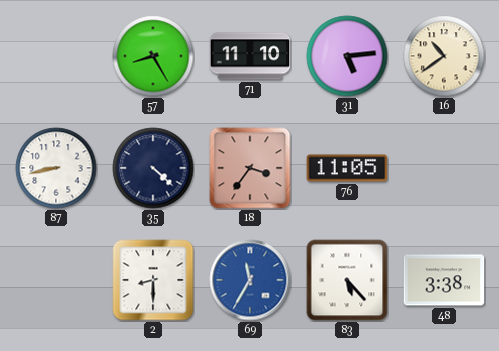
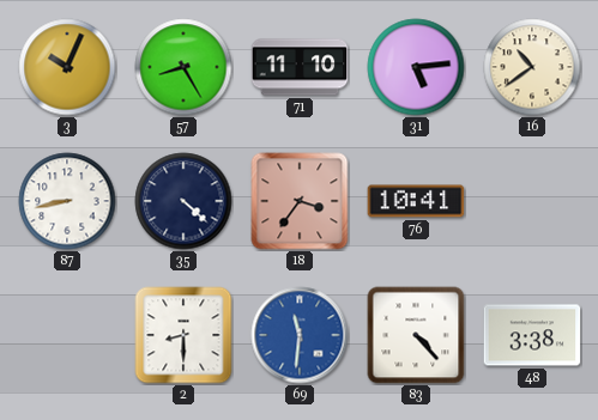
3: none -> 10:04
76: 11:05 -> 10:41
69: 11:35 -> 11:31
83: 5:23 -> 4:23
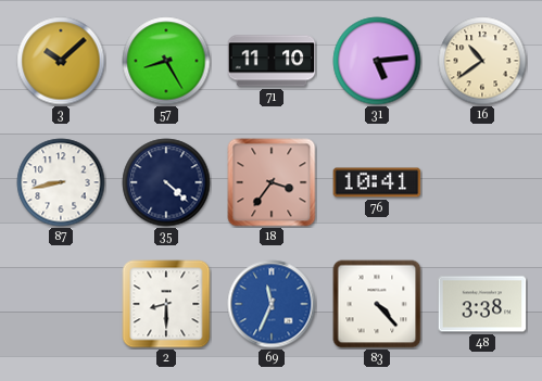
3: 10:04 -> 10:08
69: 11:31 -> 11:34
